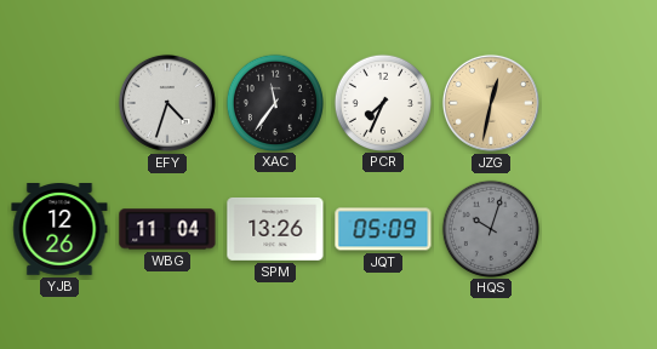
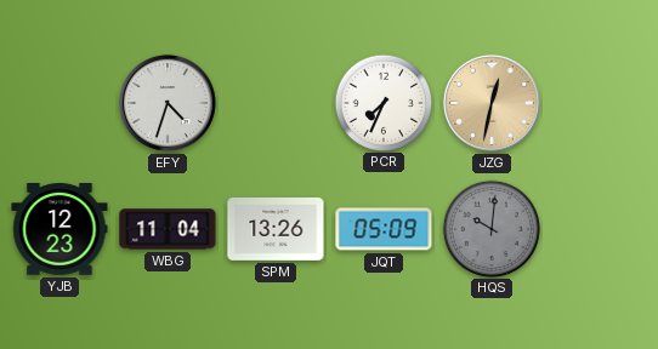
XAC: 11:36 -> none
YJB: 12:26 -> 12:23
HQS: 10:03 -> 10:01
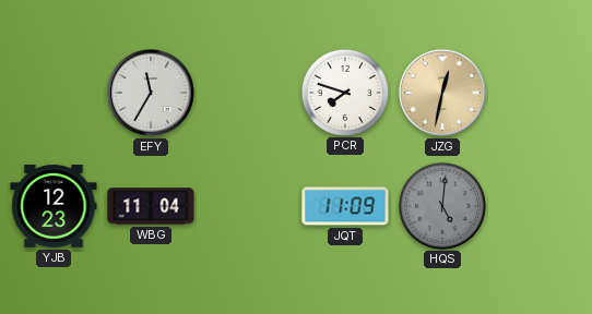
EFY: 4:33 -> 11:35
PCR: 7:34 -> 7:48
SPM: 13:26 -> none
JQT: 05:09 -> 11:09
HQS: 10:01 -> 5:01
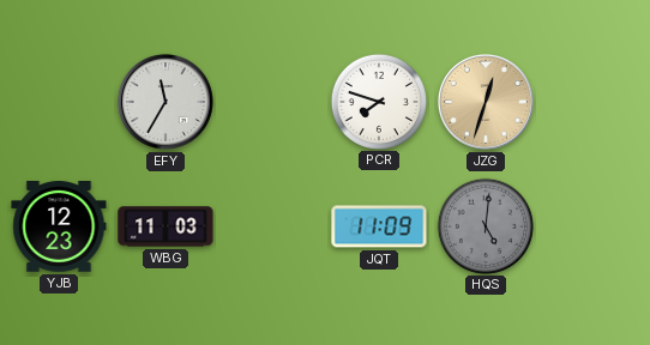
JZG: 12:32 -> 12:33
WBG: 11:04 -> 11:03
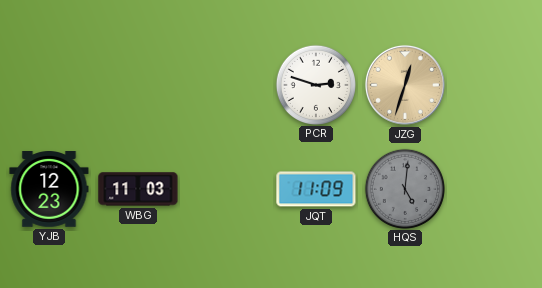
EFY: 11:35 -> none
PCR: 7:48 -> 2:48
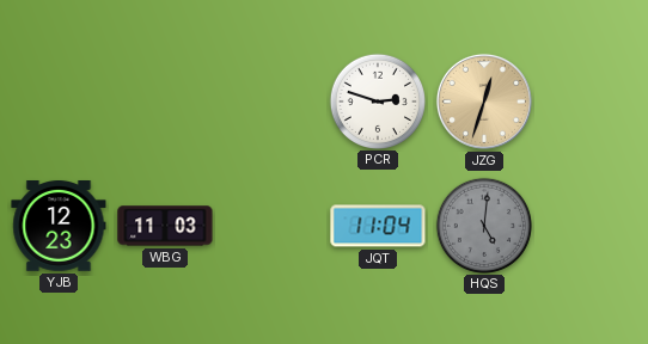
JQT: 11:09 -> 11:04
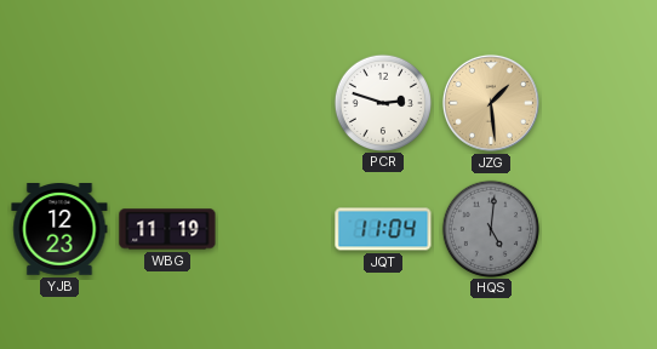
JZG: 12:33 -> 1:29
WBG: 11:03 -> 11:19
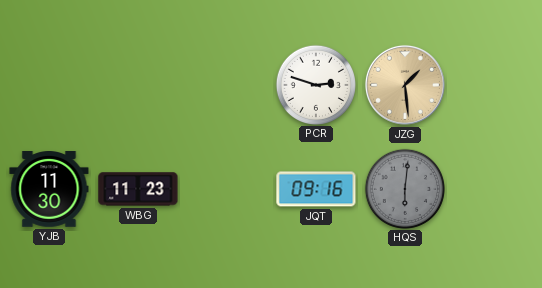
YJB: 12:23 -> 11:30
WBG: 11:19 -> 11:23
JQT: 11:04 -> 09:16
HQS: 5:01 -> 6:01
